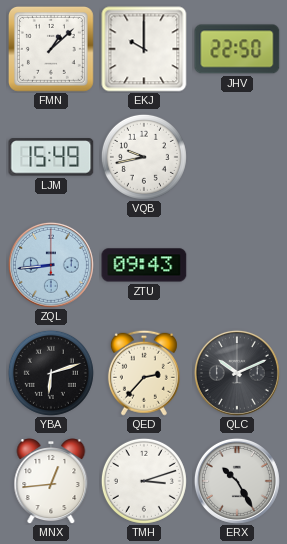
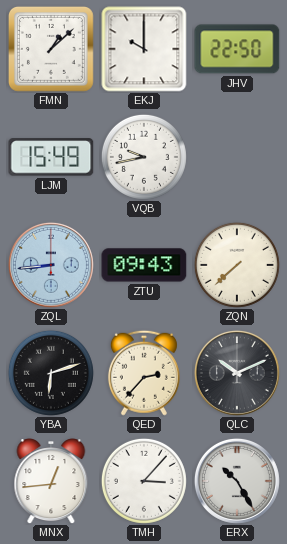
ZQN: none -> 7:38
TMH: 3:12 -> 3:07
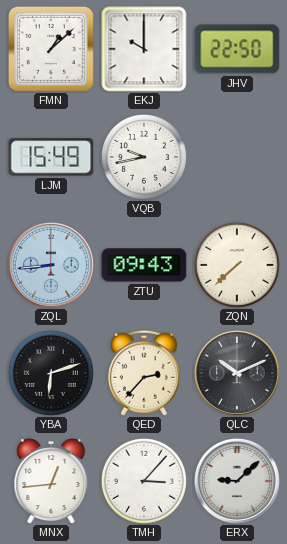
ERX: 10:25 -> 9:08
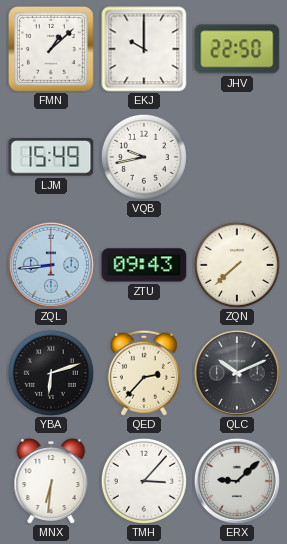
MNX: 12:44 -> 6:31
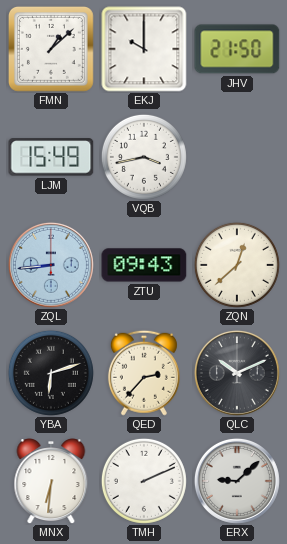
JHV: 22:50 -> 21:50
VQB: 9:43 -> 3:43
ZQN: 7:38 -> 12:38
TMH: 3:07 -> 2:11
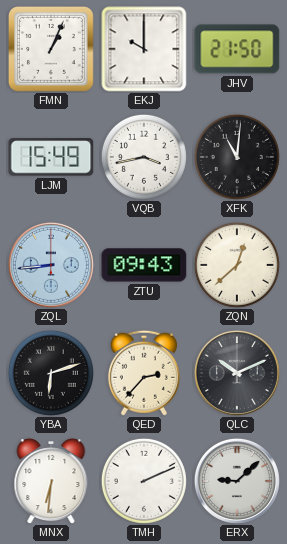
FMN: 1:08 -> 1:04
XFK: none -> 11:01
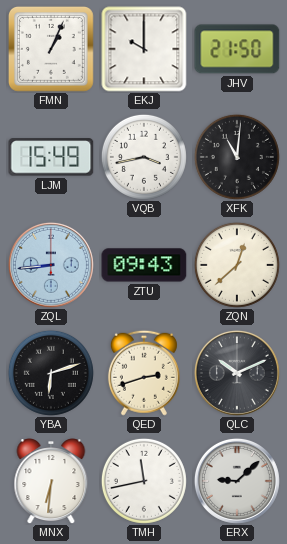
QED: 2:37 -> 2:42
TMH: 2:11 -> 11:43
